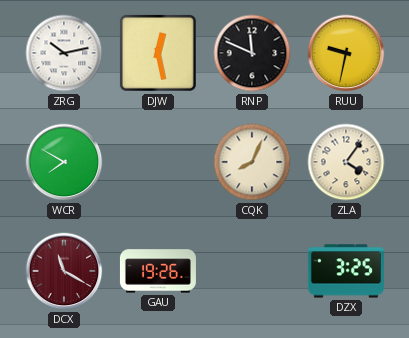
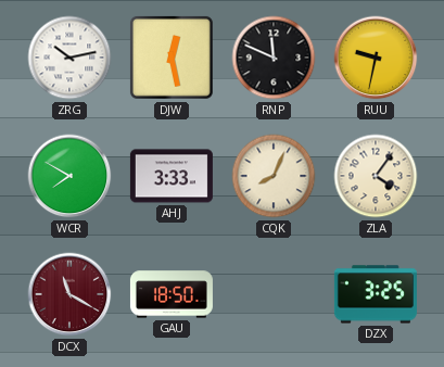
AHJ: none -> 3:33
GAU: 19:26 -> 18:50
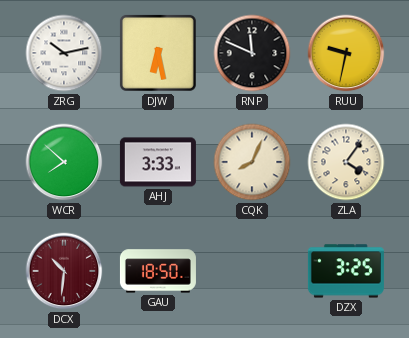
DJW: 12:28 -> 6:28
WCR: 7:50 -> 7:52
DCX: 11:20 -> 10:31
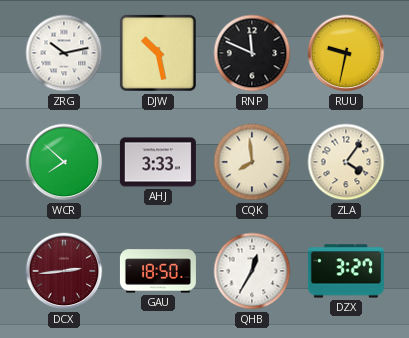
DJW: 6:28 -> 10:28
CQK: 8:04 -> 7:59
DCX: 10:31 -> 2:44
QHB: none -> 12:35
DZX: 3:25 -> 3:27
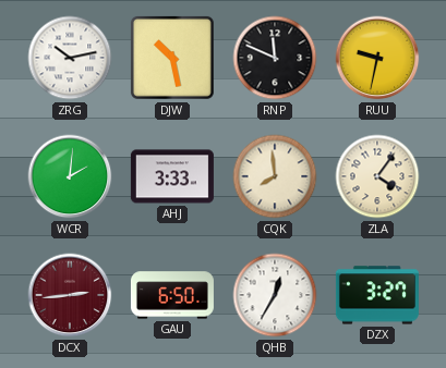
WCR: 7:52 -> 2:01
GAU: 18:50 -> 6:50
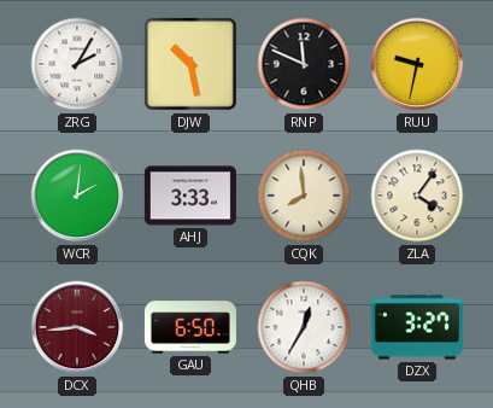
ZRG: 10:13 -> 2:05
DCX: 2:44 -> 3:44
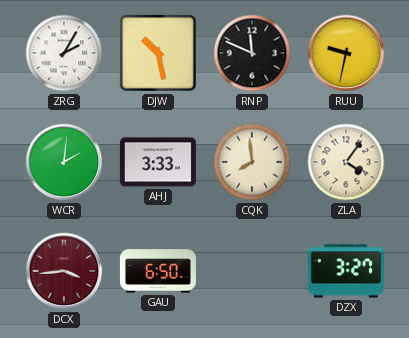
QHB: 12:35 -> none
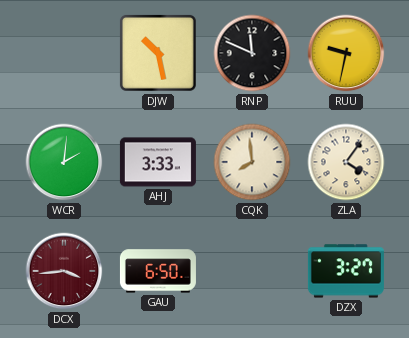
ZRG: 2:05 -> none
